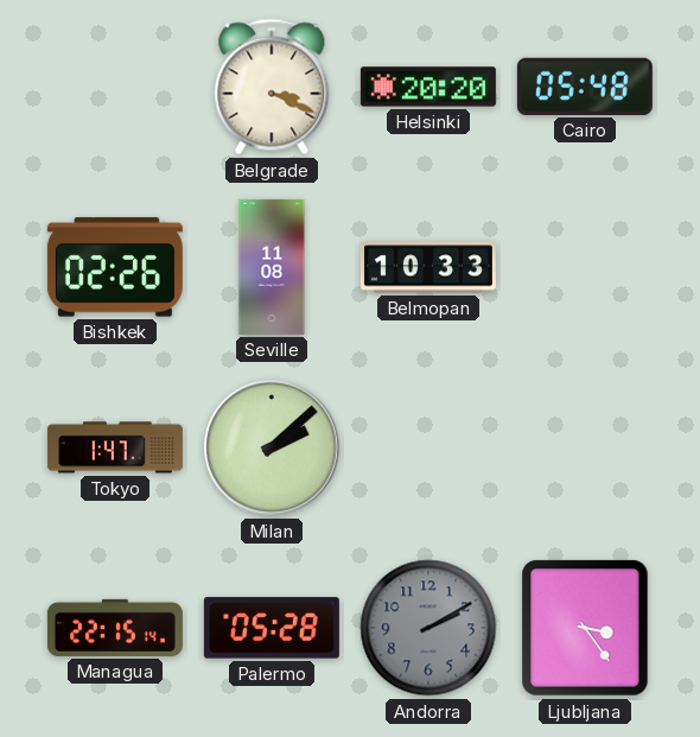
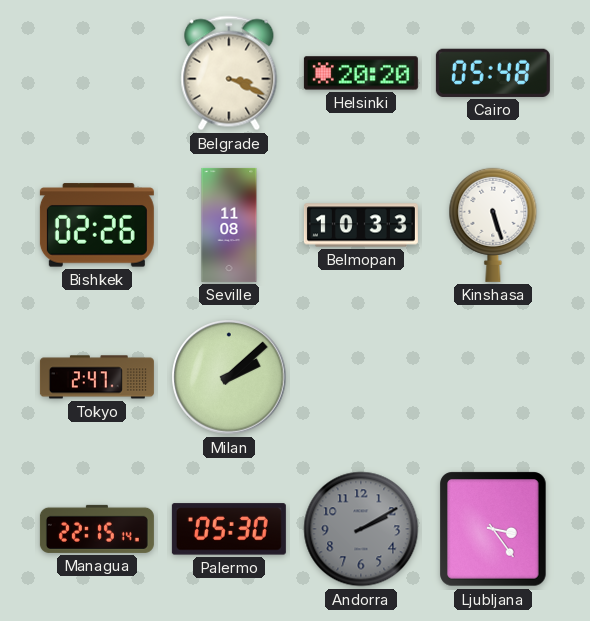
Kinshasa: none -> 5:27
Tokyo: 1:47 -> 2:47
Palermo: 05:28 -> 05:30
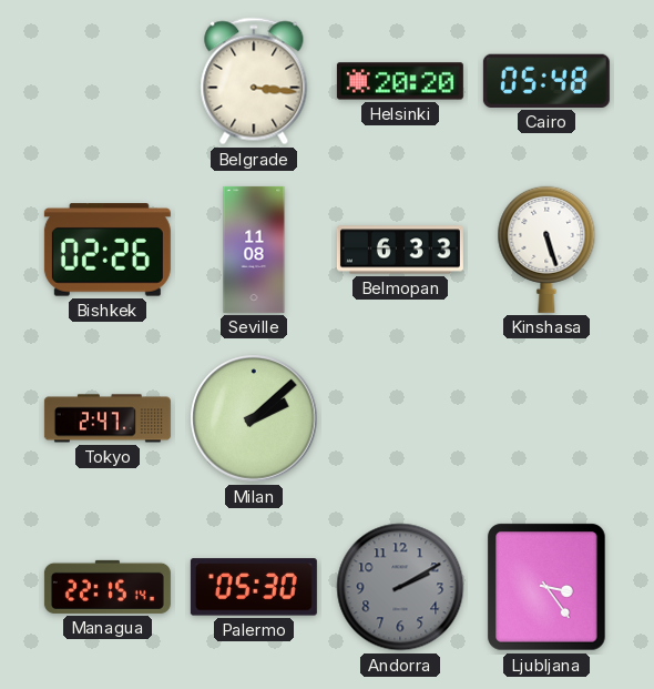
Belgrade: 3:19 -> 3:16
Belmopan: 10:33 -> 6:33
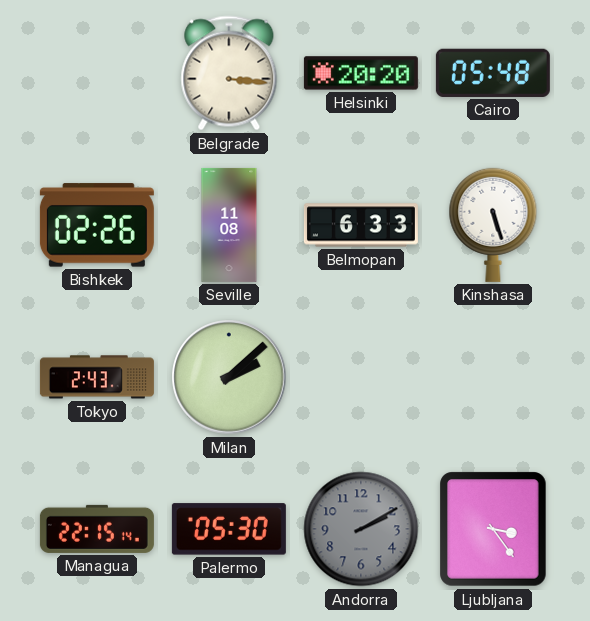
Tokyo: 2:47 -> 2:43
